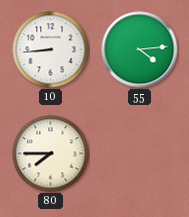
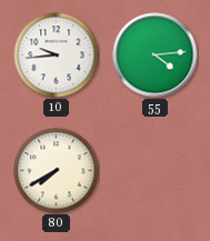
10: 8:44 -> 9:44
80: 7:45 -> 7:40
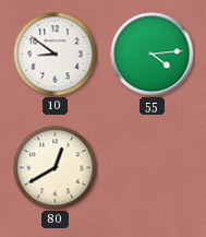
10: 9:44 -> 8:51
80: 7:40 -> 12:40
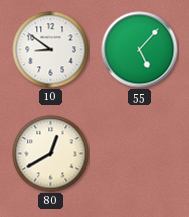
55: 4:14 -> 5:07
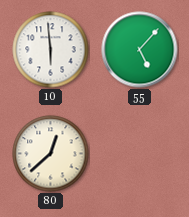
10: 8:51 -> 5:59
80: 12:40 -> 12:38
